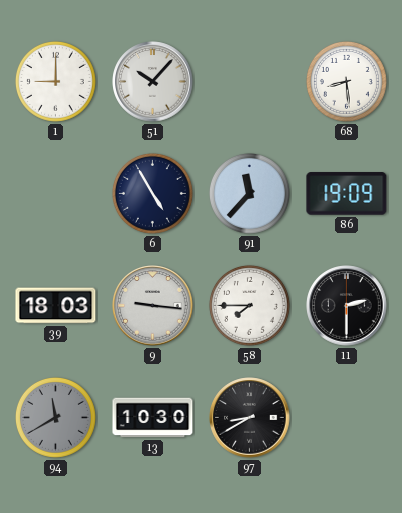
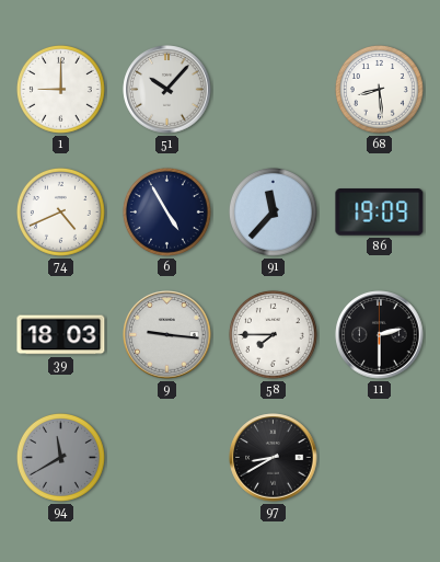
74: none -> 4:41
13: 10:30 -> none
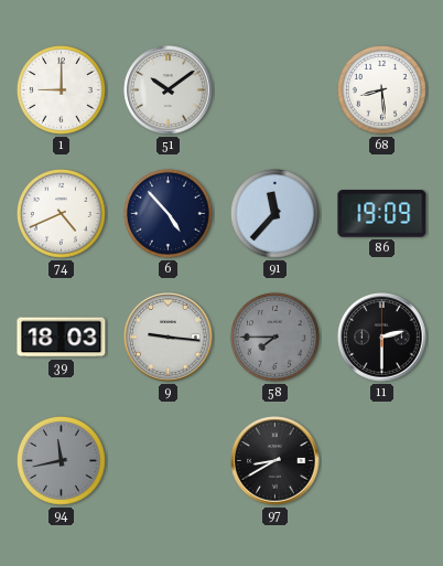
51: 10:07 -> 10:09
6: 4:55 -> 4:53
58 dial: white -> grey
94: 11:40 -> 11:43
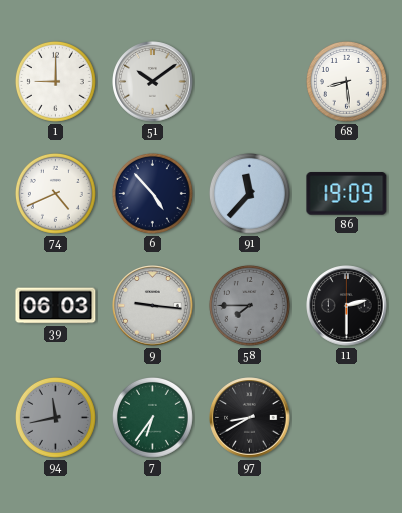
39: 18:03 -> 06:03
7: none -> 6:36
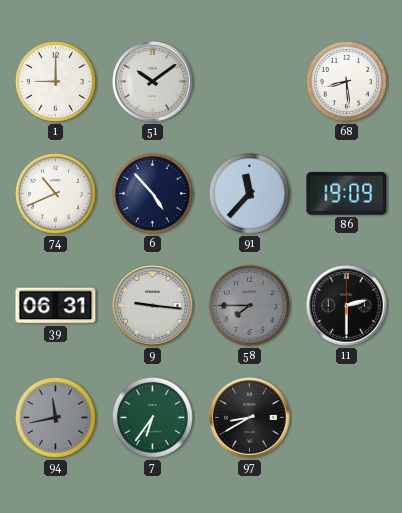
74: 4:41 -> 10:41
39: 06:03 -> 06:31
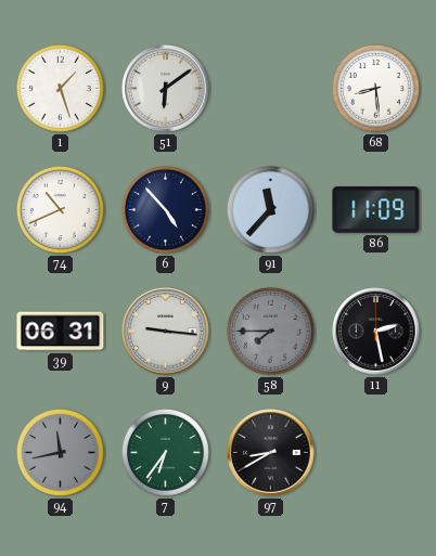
1: 9:00 -> 1:27
51: 10:09 -> 6:09
86: 19:09 -> 11:09
11: 2:30 -> 2:28
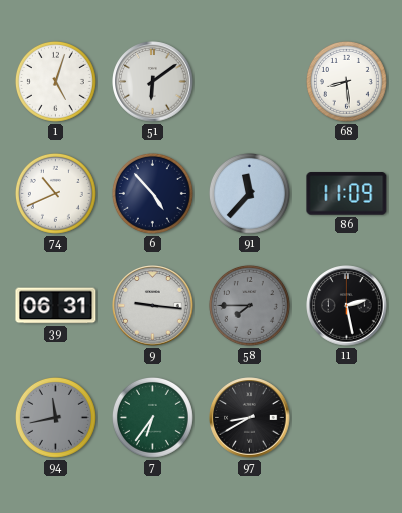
1: 1:27 -> 5:03
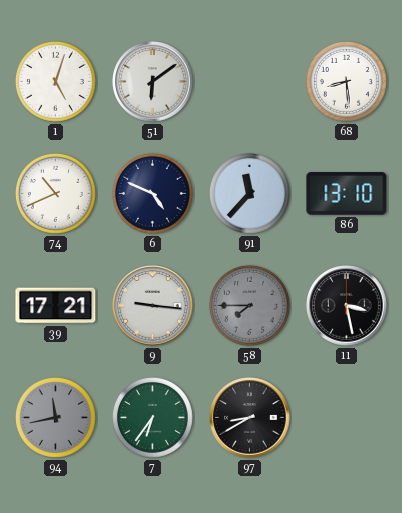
6: 4:53 -> 4:49
86: 11:09 -> 13:10
39: 06:31 -> 17:21
11: 2:28 -> 3:28
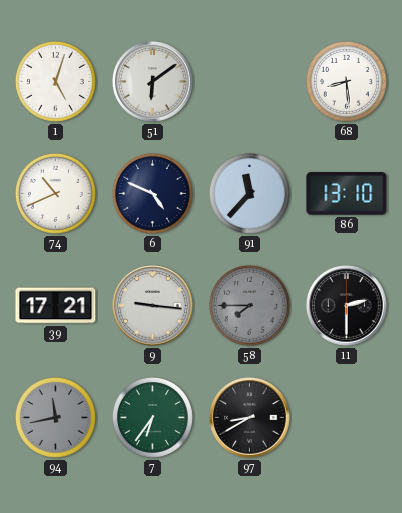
11: 3:28 -> 2:30
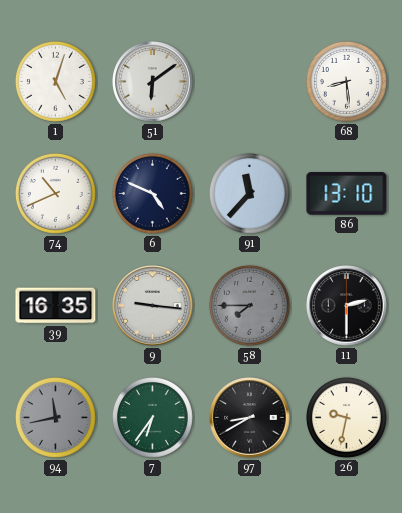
39: 17:21 -> 16:35
26: none -> 9:32
